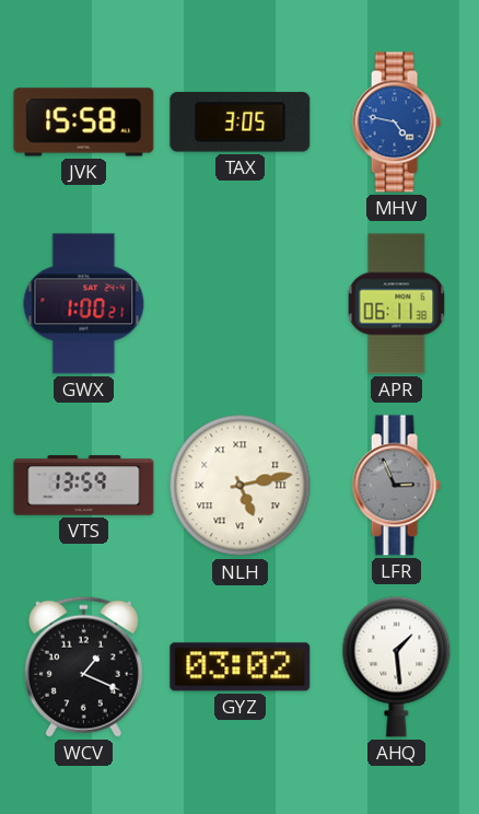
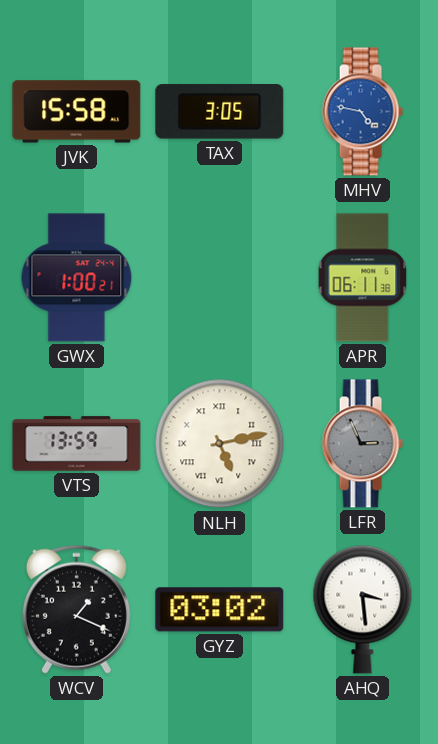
AHQ: 1:29 -> 3:29
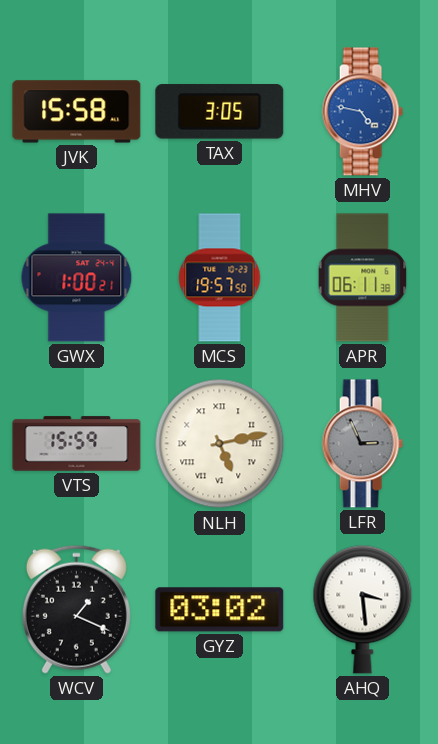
MCS: none -> 19:57
VTS: 13:59 -> 15:59
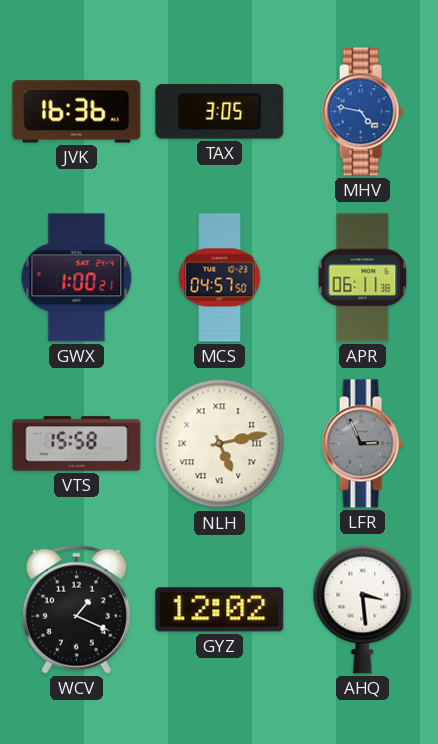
JVK: 15:58 -> 16:36
MCS: 19:57 -> 04:57
VTS: 15:59 -> 15:58
GYZ: 03:02 -> 12:02
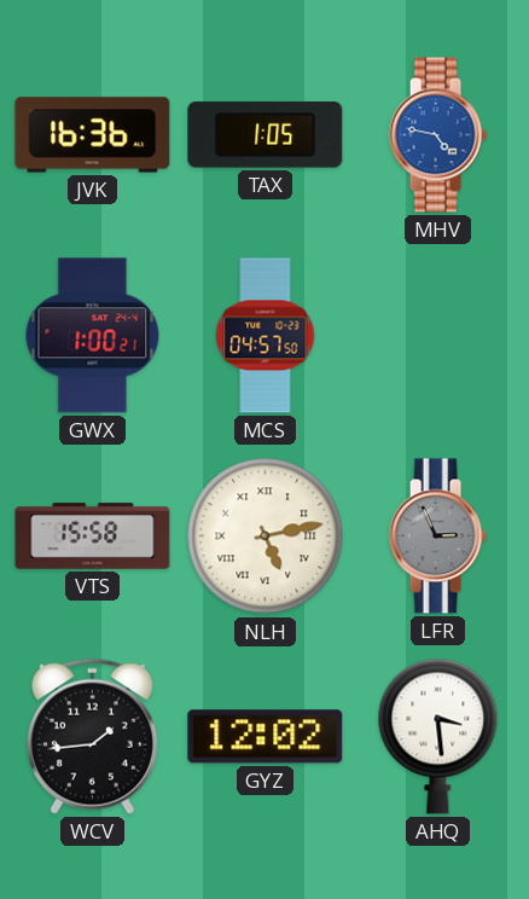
TAX: 3:05 -> 1:05
APR: 06:11 -> none
WCV: 1:19 -> 1:44
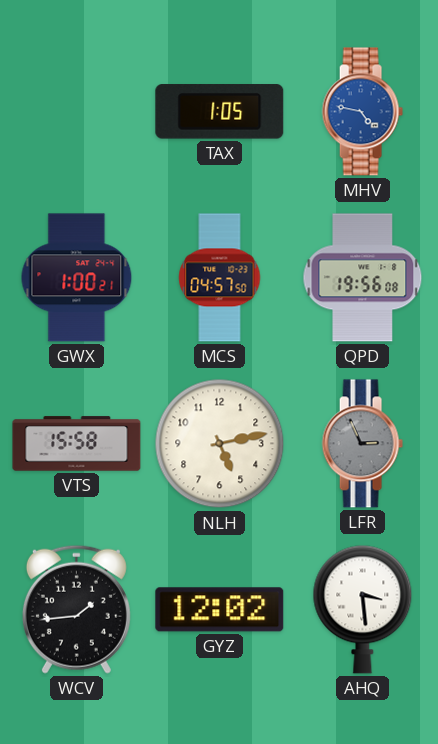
JVK: 16:36 -> none
QPD: none -> 19:56
NLH numerals: Roman -> Arabic
